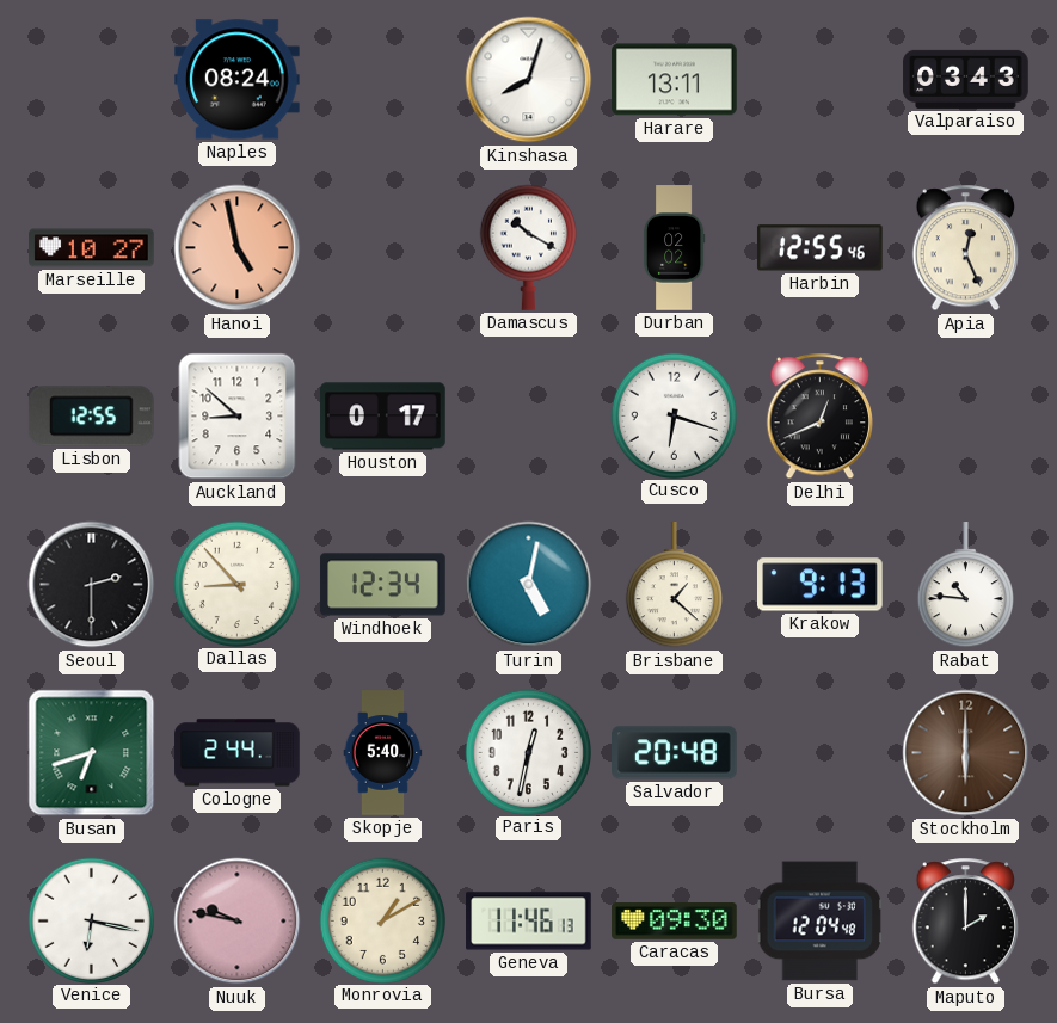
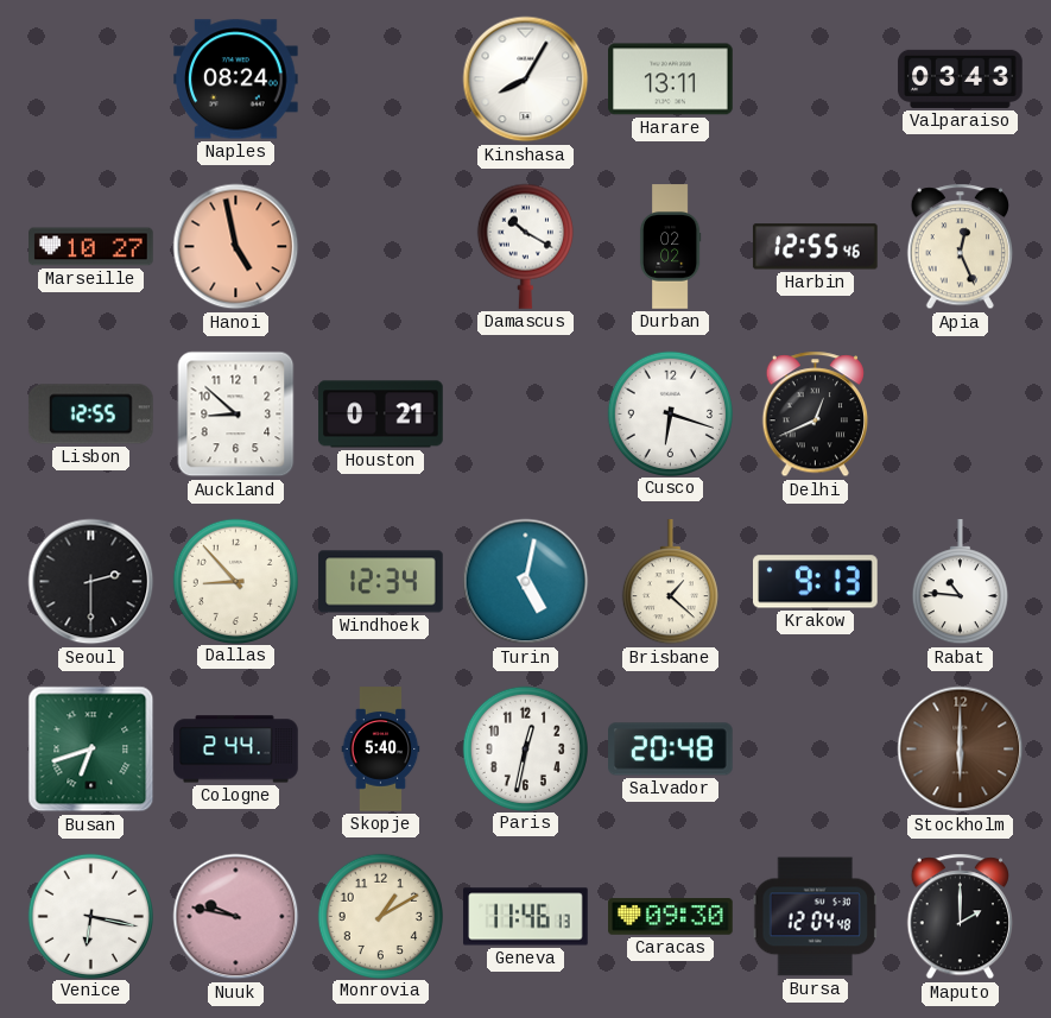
Kinshasa: 8:03 -> 8:05
Houston: 0:17 -> 0:21
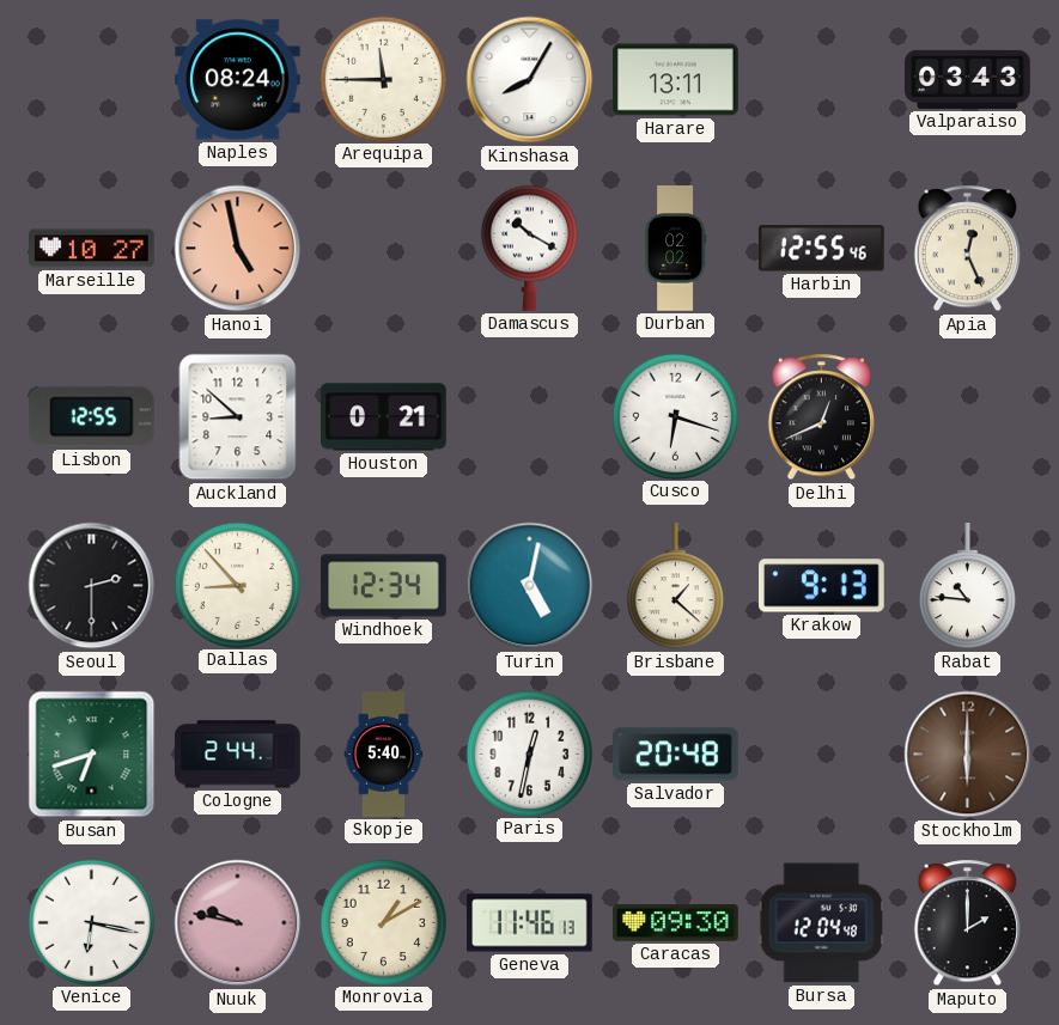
Arequipa: none -> 11:45
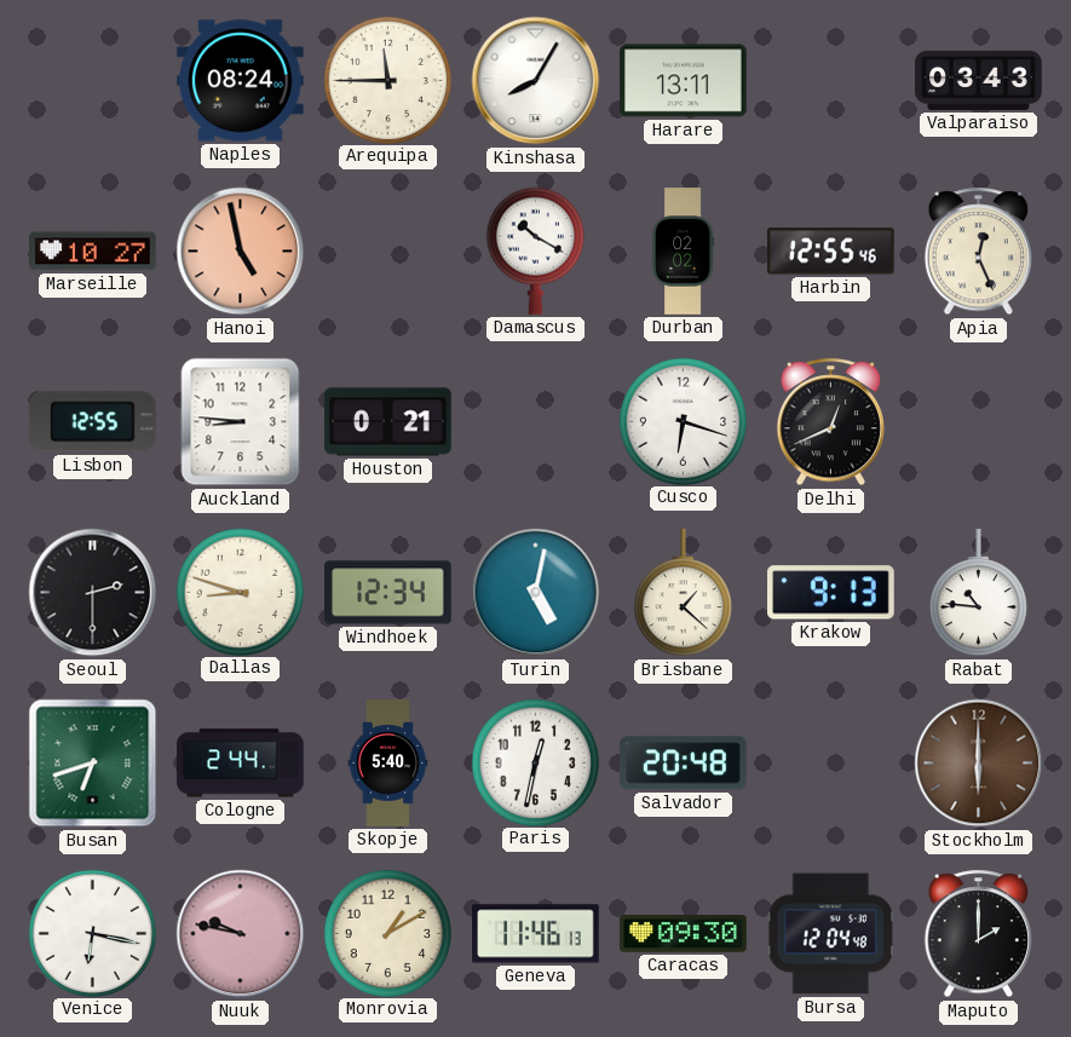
Auckland: 8:52 -> 8:46
Dallas: 8:53 -> 8:48
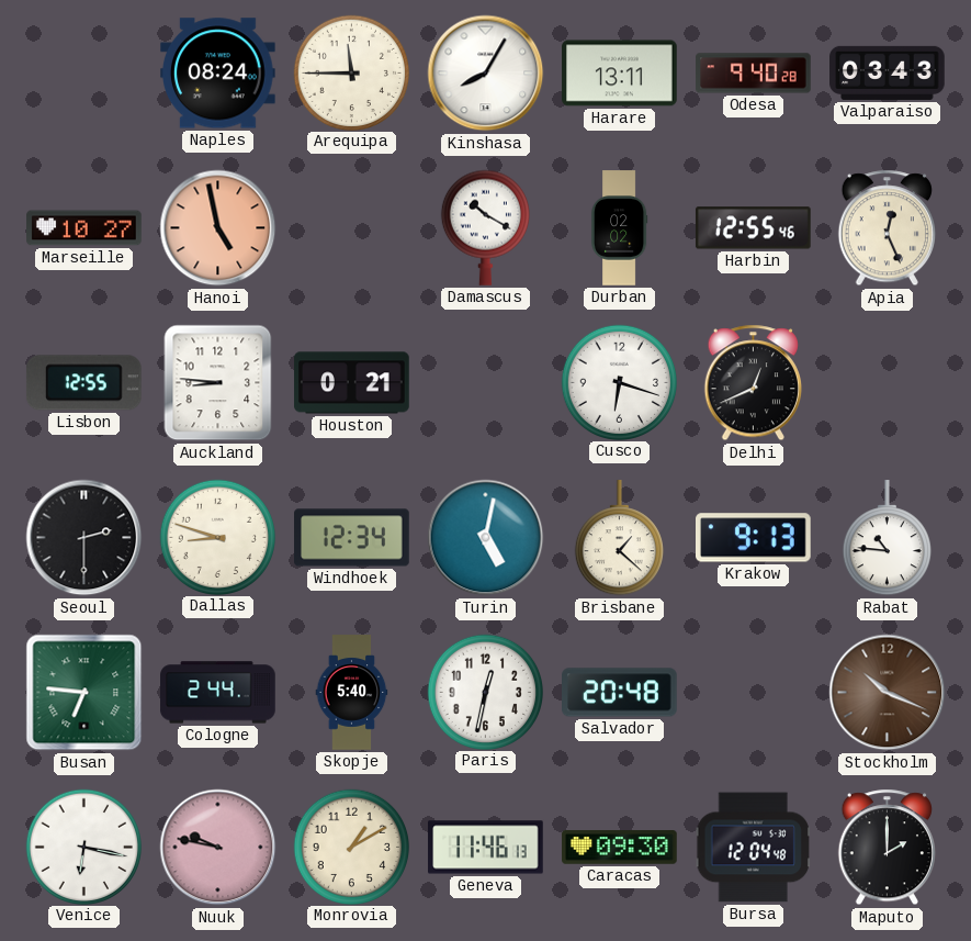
Odesa: none -> 9:40
Busan: 6:42 -> 6:46
Stockholm: 6:00 -> 10:19
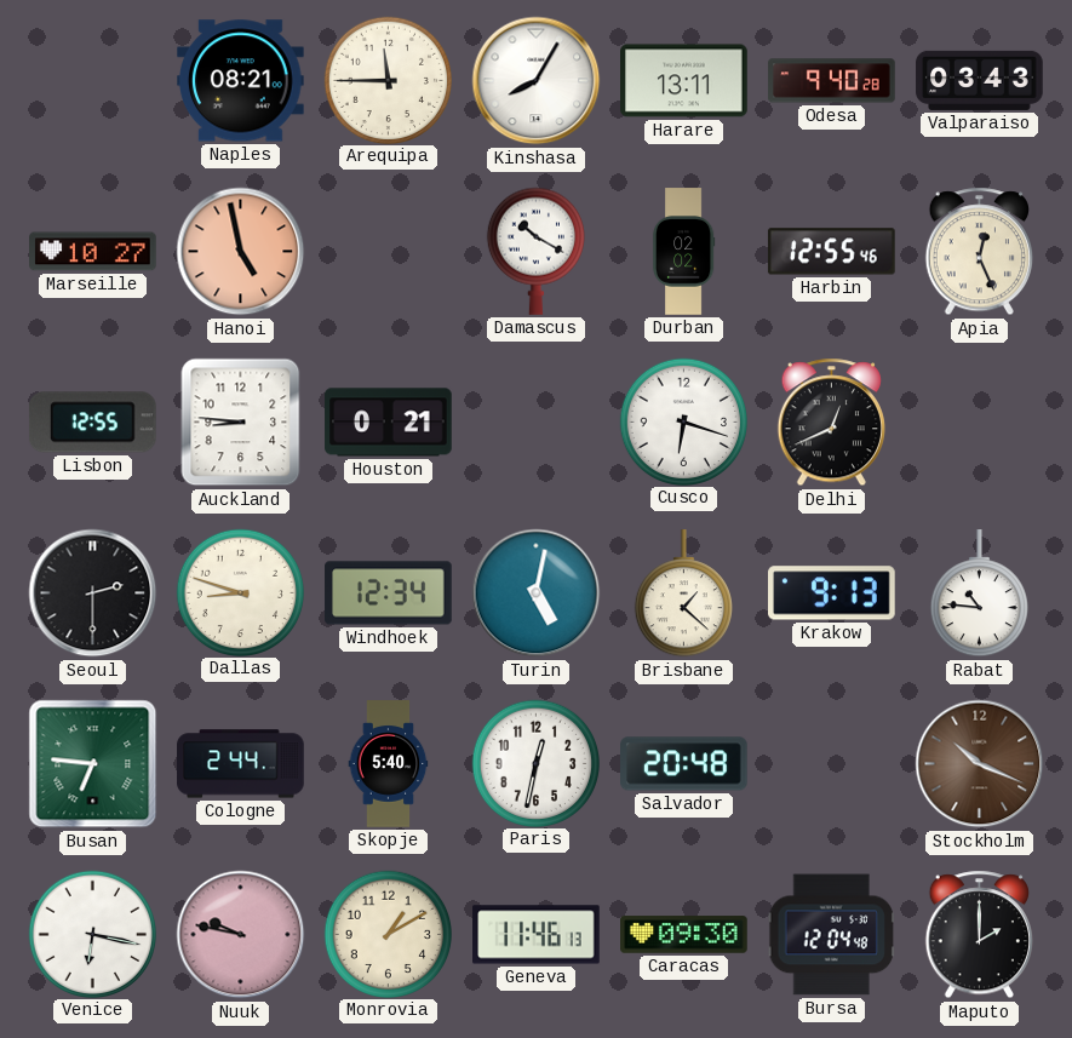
Naples: 08:24 -> 08:21
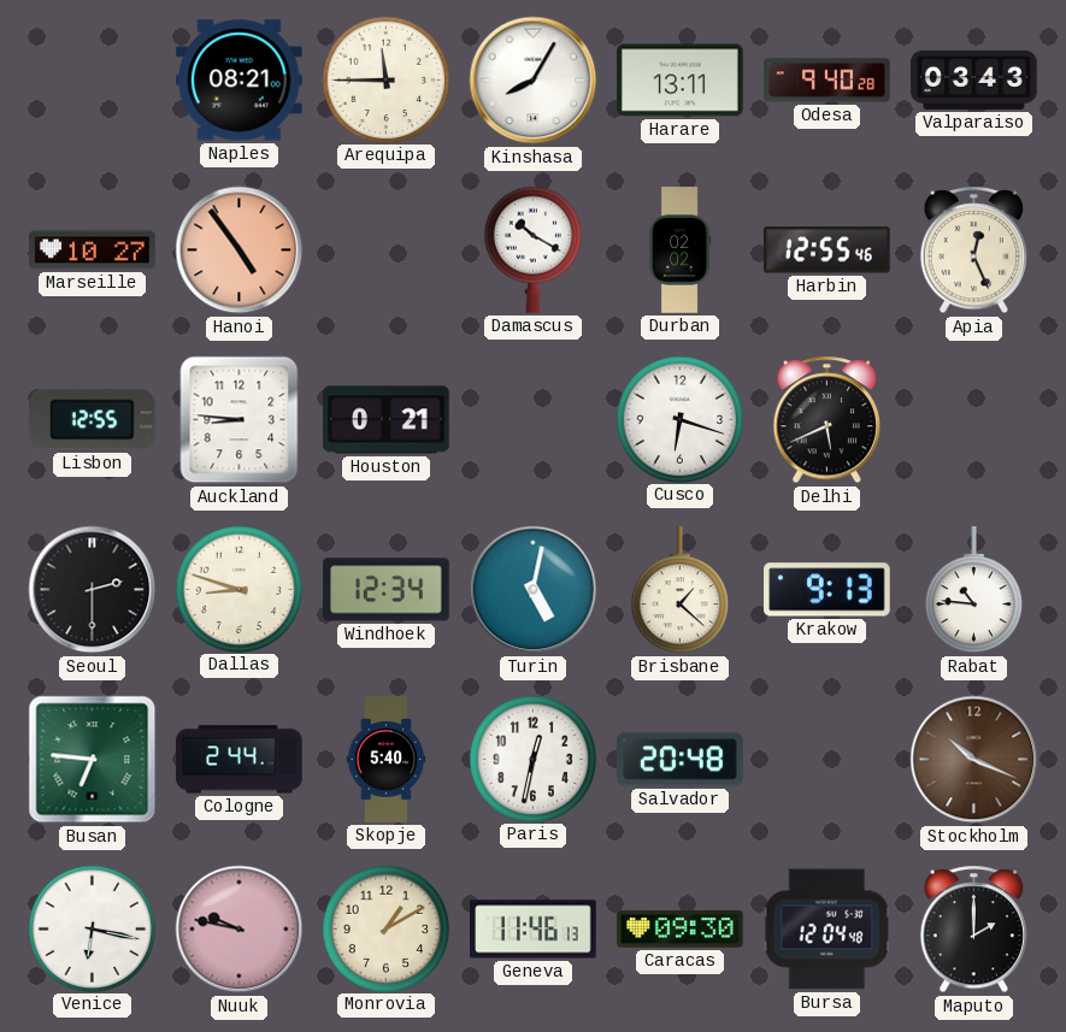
Hanoi: 4:58 -> 4:54
Delhi: 12:41 -> 5:41
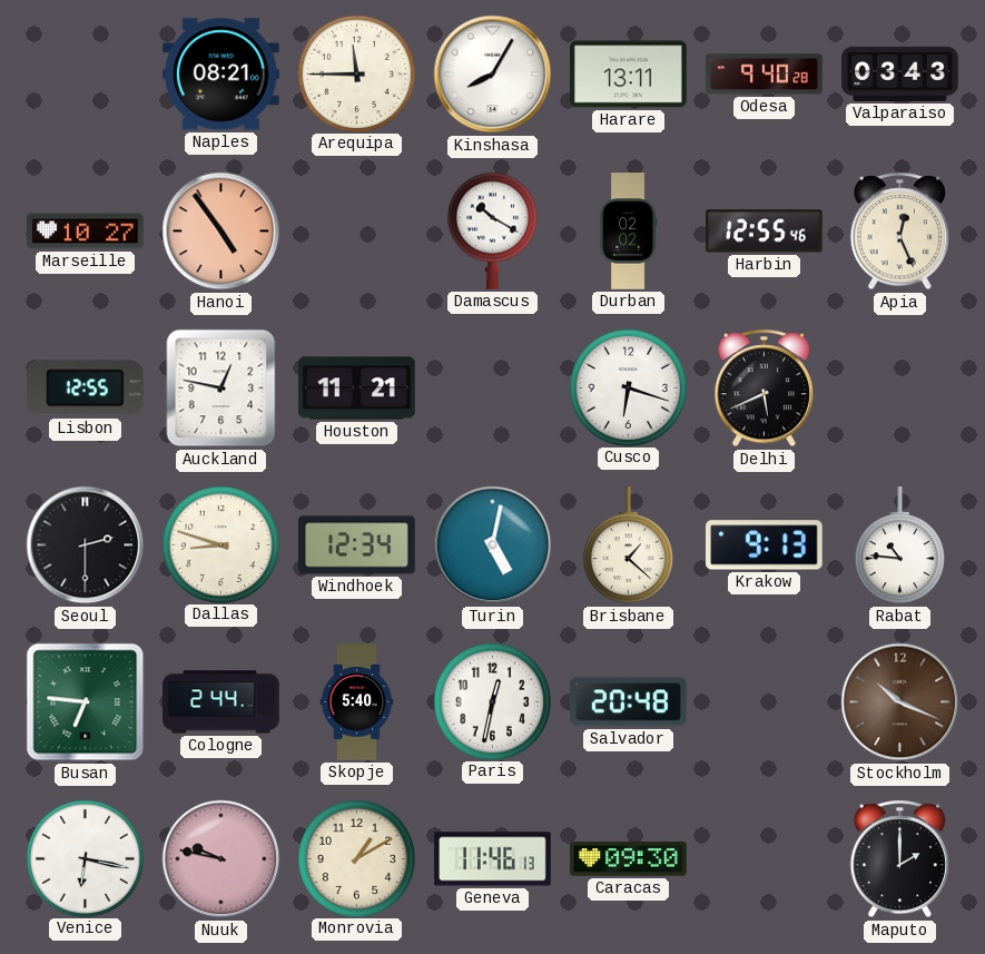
Auckland: 8:46 -> 12:47
Houston: 0:21 -> 11:21
Bursa: 12:04 -> none
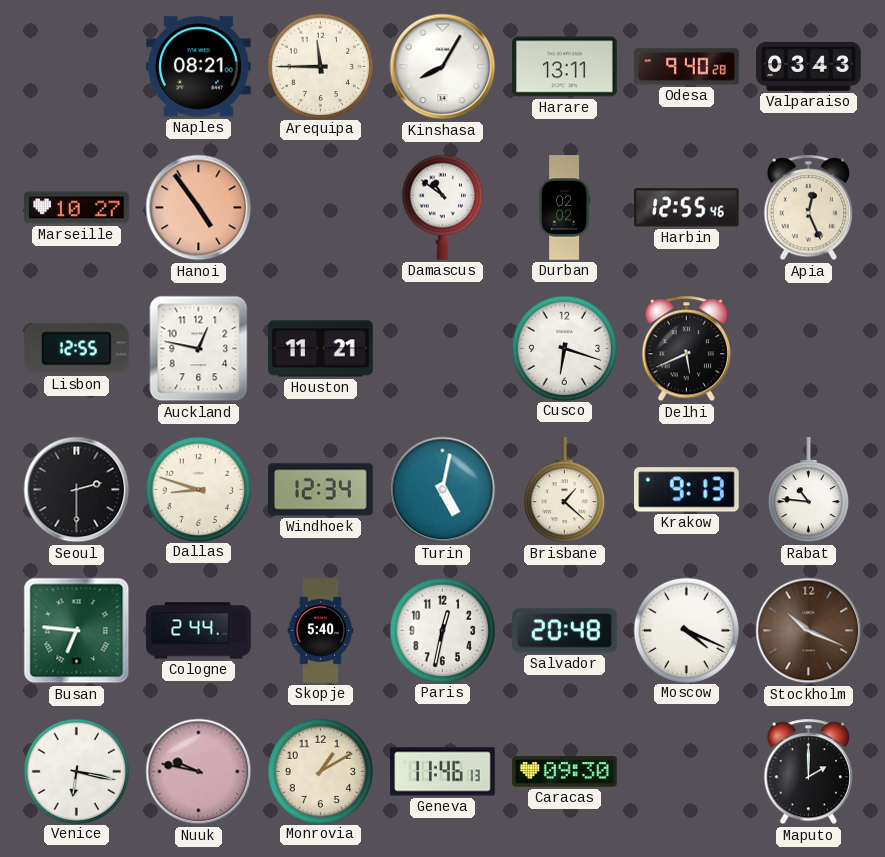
Damascus: 10:20 -> 10:51
Moscow: none -> 4:19
